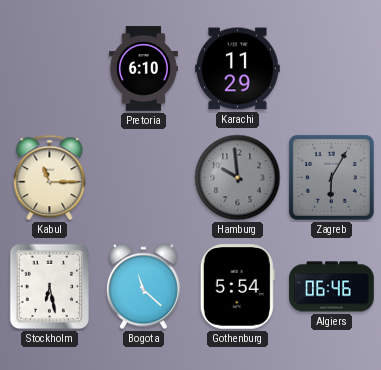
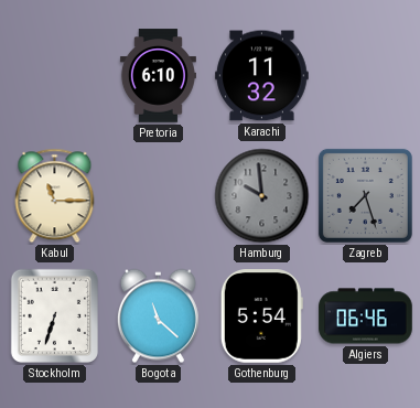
Karachi: 11:29 -> 11:32
Zagreb: 6:05 -> 7:27
Stockholm: 6:28 -> 6:33
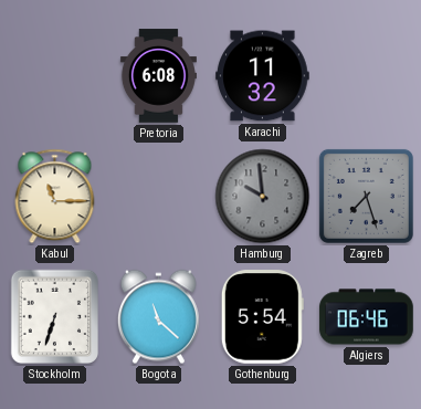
Pretoria: 6:10 -> 6:08
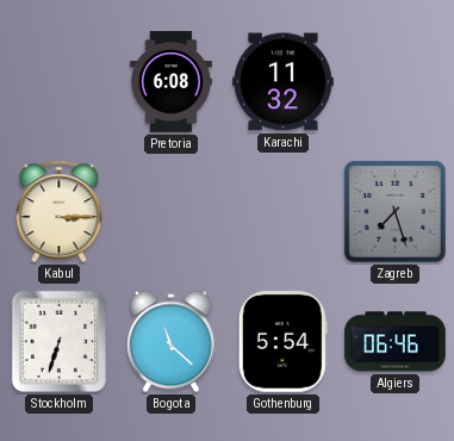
Kabul: 11:15 -> 3:15
Hamburg: 9:59 -> none
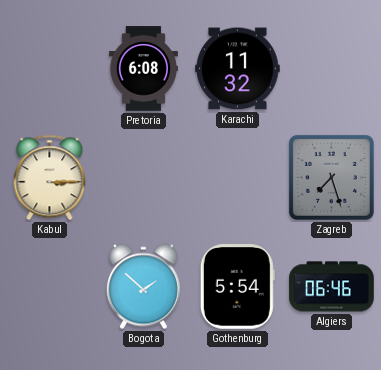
Stockholm: 6:33 -> none
Bogota: 11:22 -> 1:52
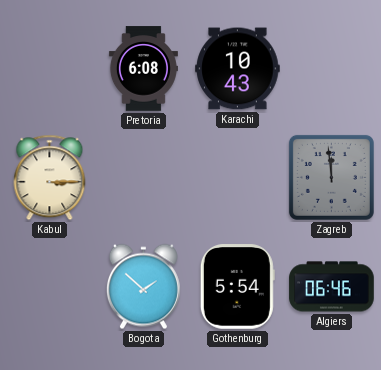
Karachi: 11:32 -> 10:43
Zagreb: 7:27 -> 11:59
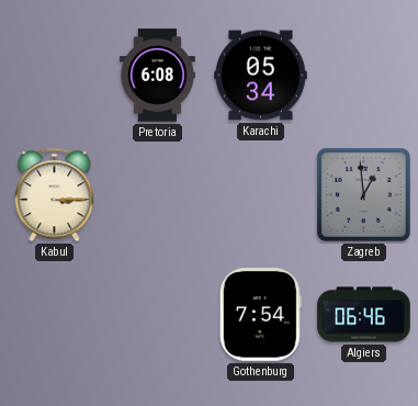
Karachi: 10:43 -> 05:34
Zagreb: 11:59 -> 12:59
Bogota: 1:52 -> none
Gothenburg: 5:54 -> 7:54
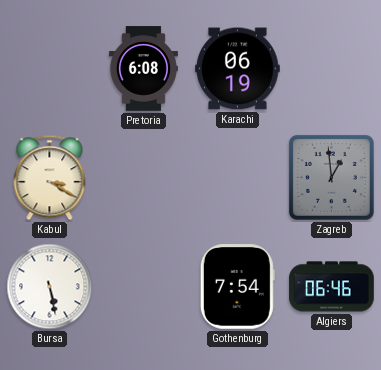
Karachi: 05:34 -> 06:19
Kabul: 3:15 -> 3:20
Bursa: none -> 5:28
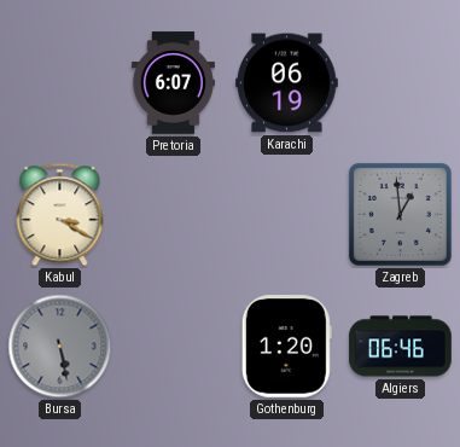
Pretoria: 6:08 -> 6:07
Bursa dial: white -> grey
Gothenburg: 7:54 -> 1:20
